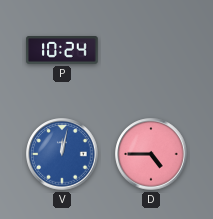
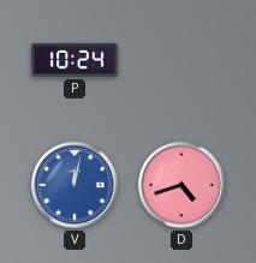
D: 4:45 -> 4:42
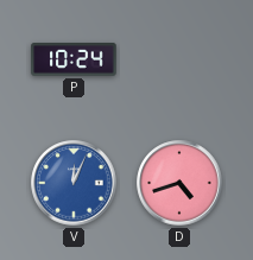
V: 12:02 -> 12:04
